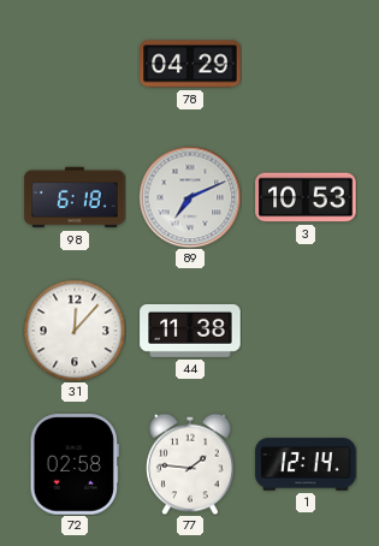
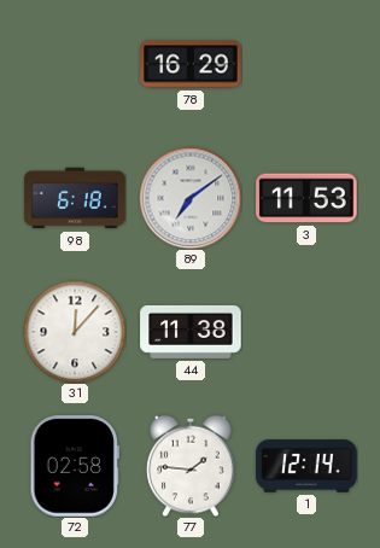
78: 04:29 -> 16:29
89: 7:11 -> 7:09
3: 10:53 -> 11:53
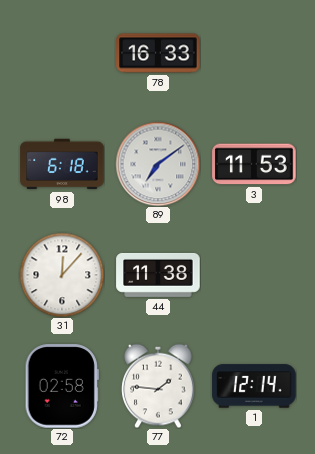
78: 16:29 -> 16:33
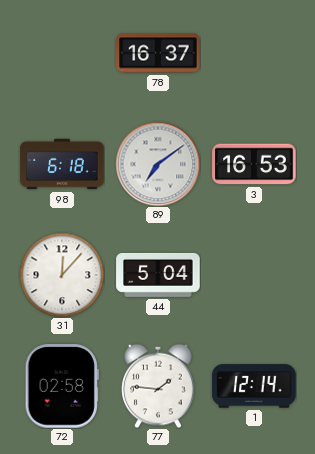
78: 16:33 -> 16:37
3: 11:53 -> 16:53
44: 11:38 -> 5:04
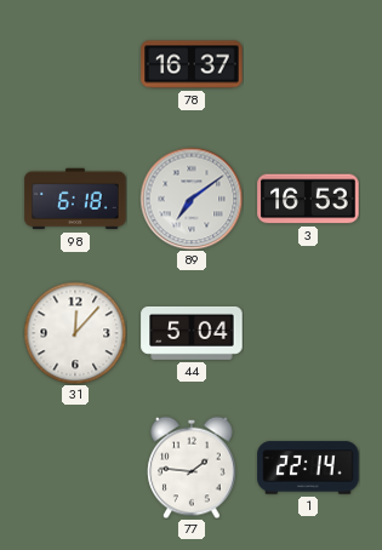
72: 02:58 -> none
1: 12:14 -> 22:14
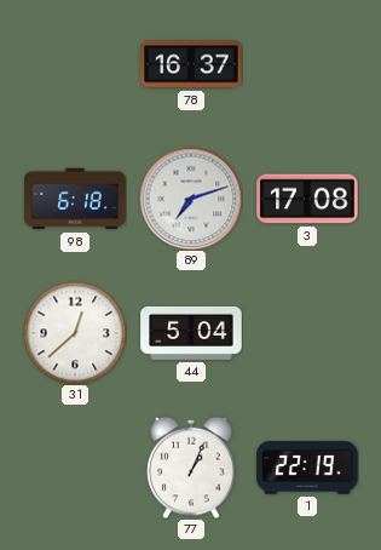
89: 7:09 -> 7:12
3: 16:53 -> 17:08
31: 12:07 -> 12:38
77: 1:46 -> 1:04
1: 22:14 -> 22:19
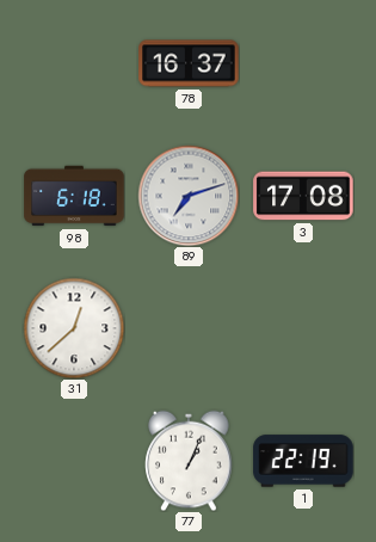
44: 5:04 -> none
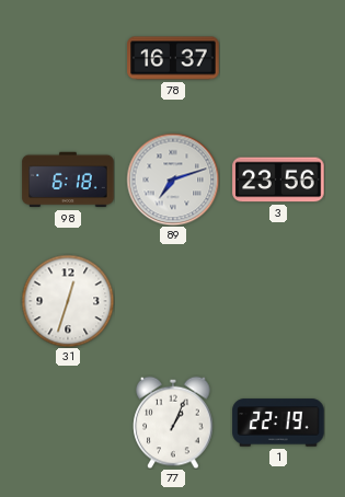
3: 17:08 -> 23:56
31: 12:38 -> 12:33
